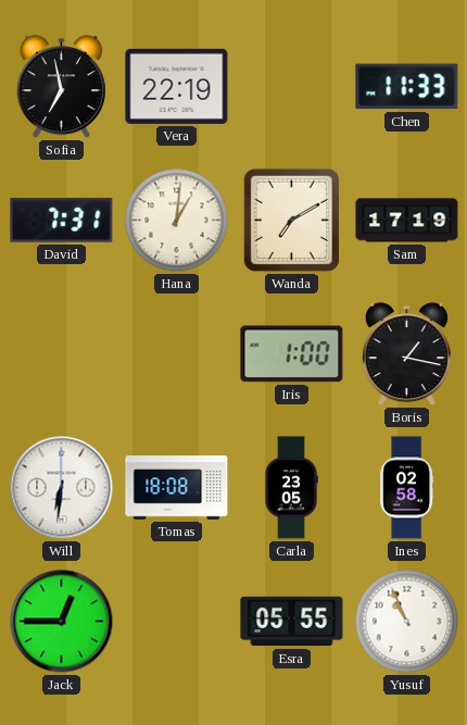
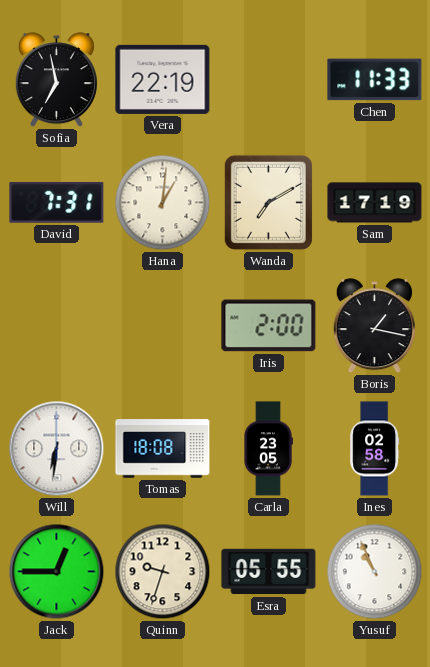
Iris: 1:00 -> 2:00
Quinn: none -> 9:33
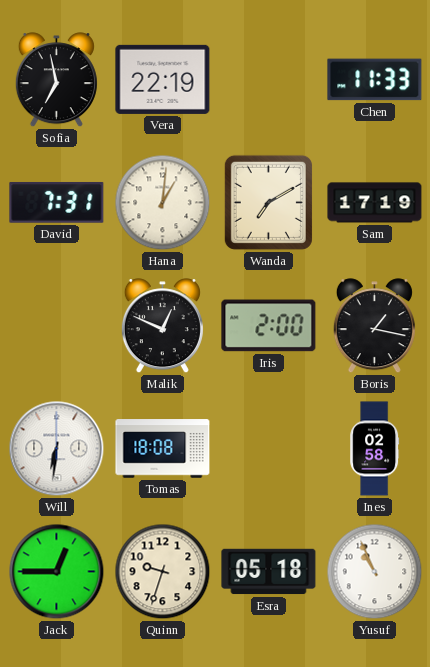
Malik: none -> 12:49
Carla: 23:05 -> none
Esra: 05:55 -> 05:18
